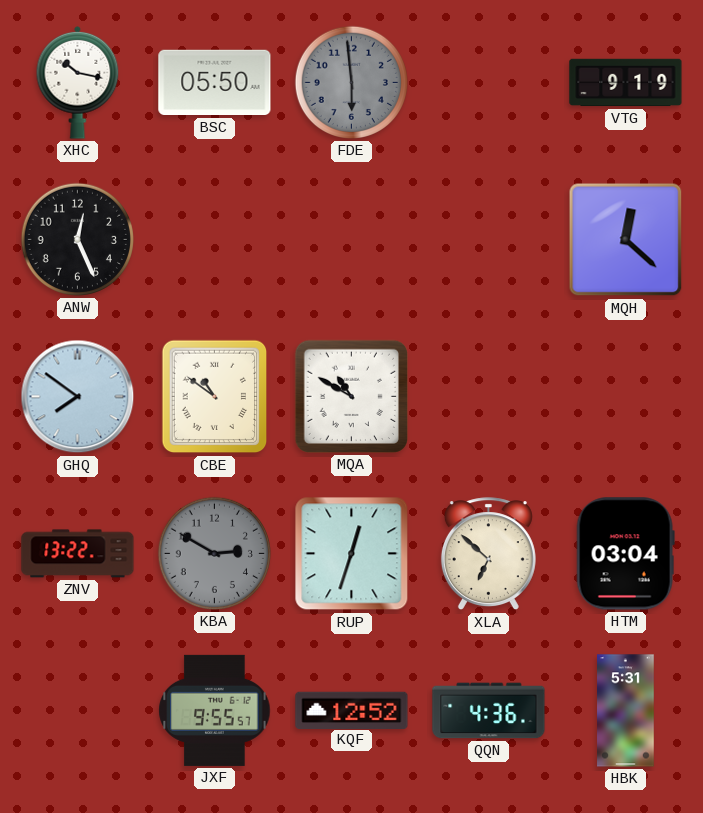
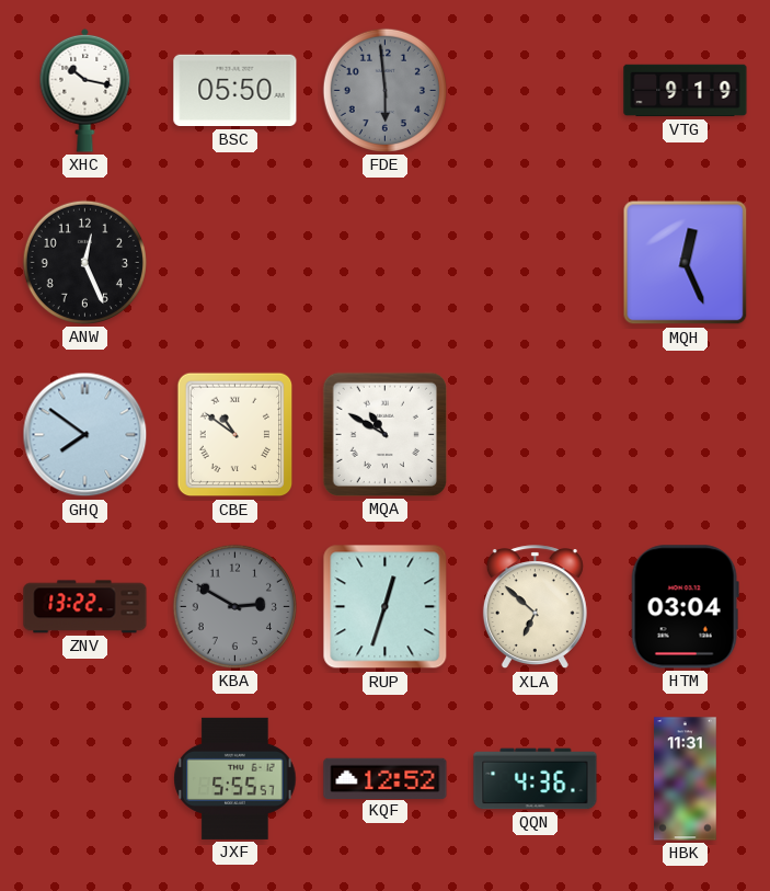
MQH: 12:22 -> 12:26
JXF: 9:55 -> 5:55
HBK: 5:31 -> 11:31
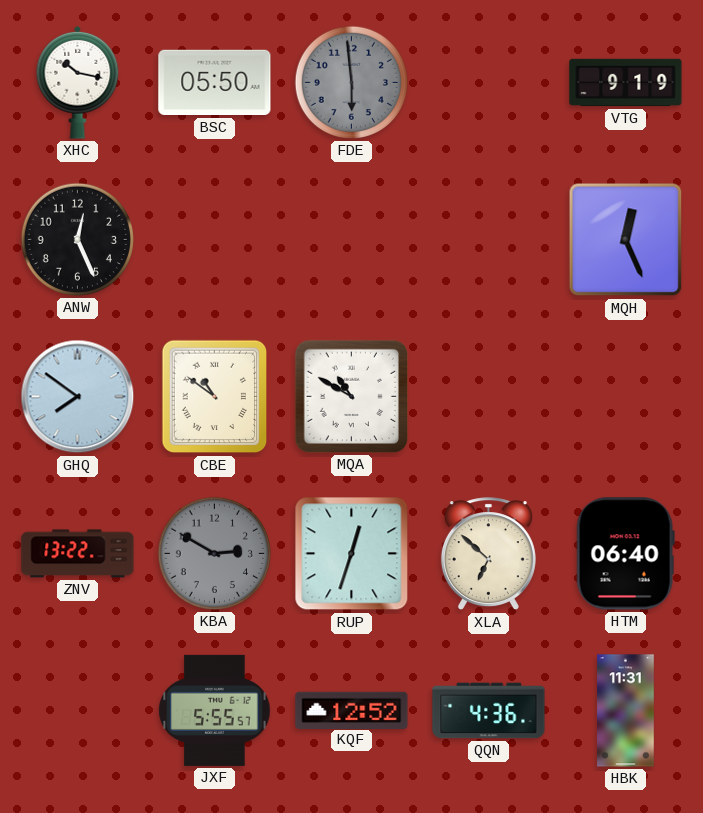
HTM: 03:04 -> 06:40
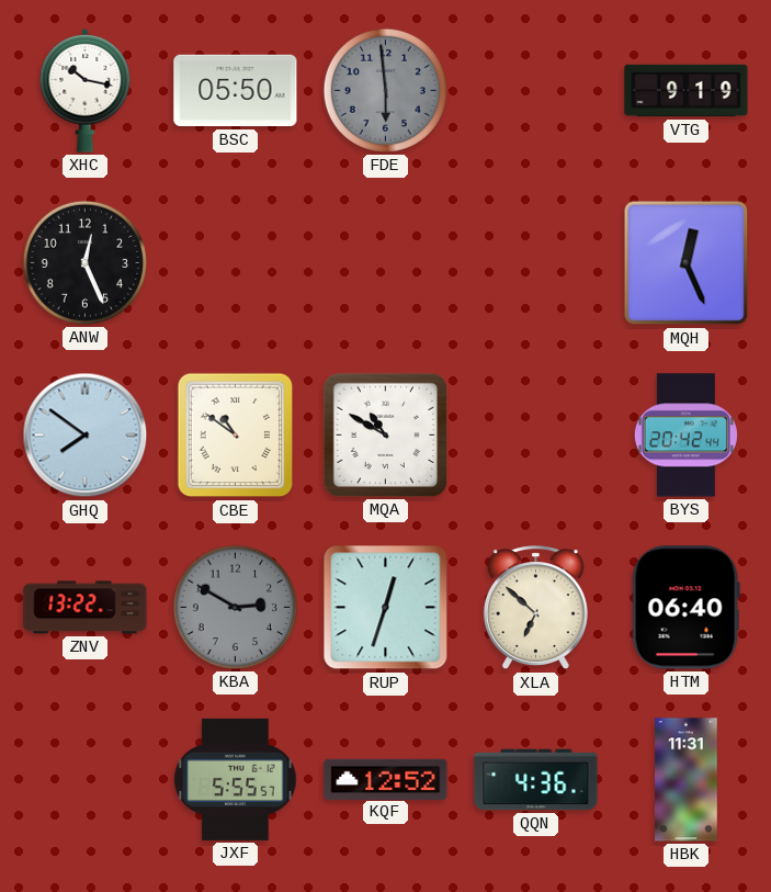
BYS: none -> 20:42
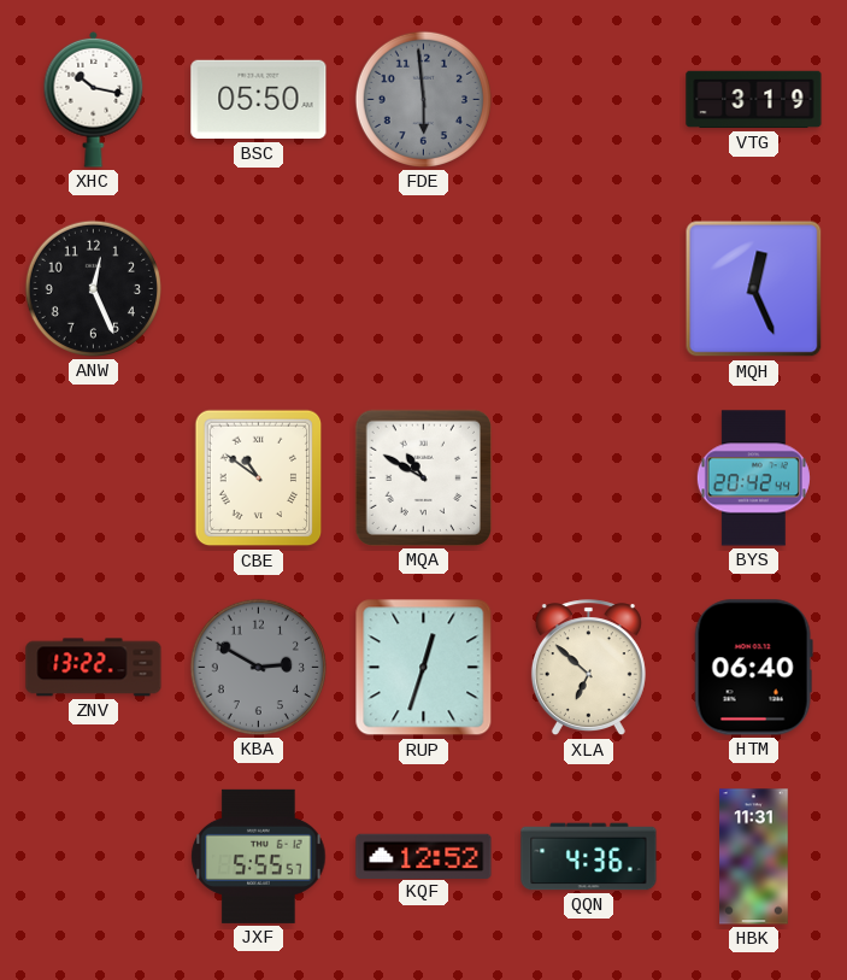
VTG: 9:19 -> 3:19
GHQ: 7:51 -> none
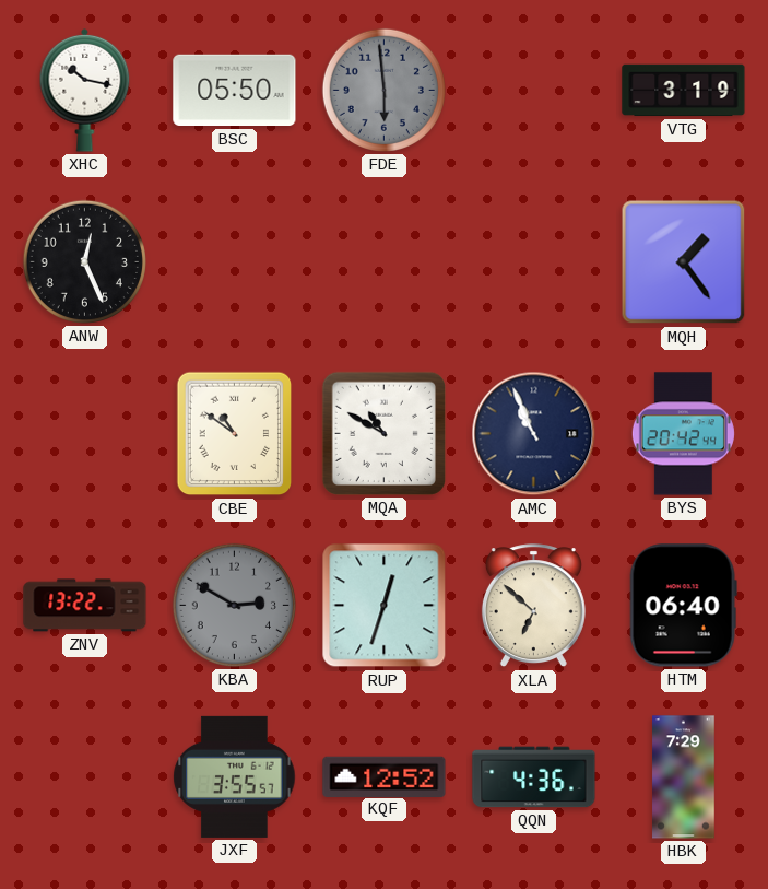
MQH: 12:26 -> 1:24
AMC: none -> 10:56
JXF: 5:55 -> 3:55
HBK: 11:31 -> 7:29
